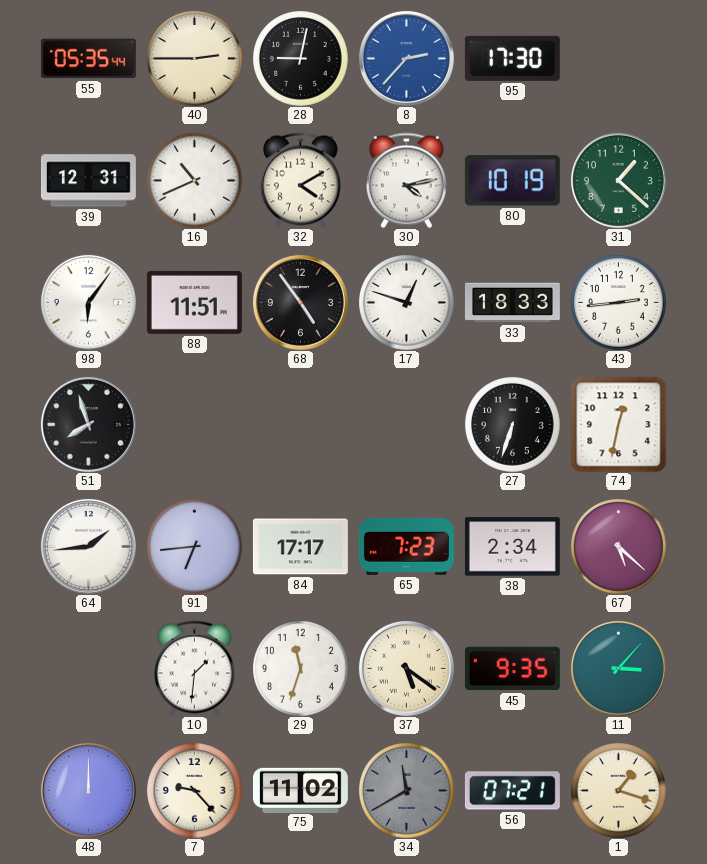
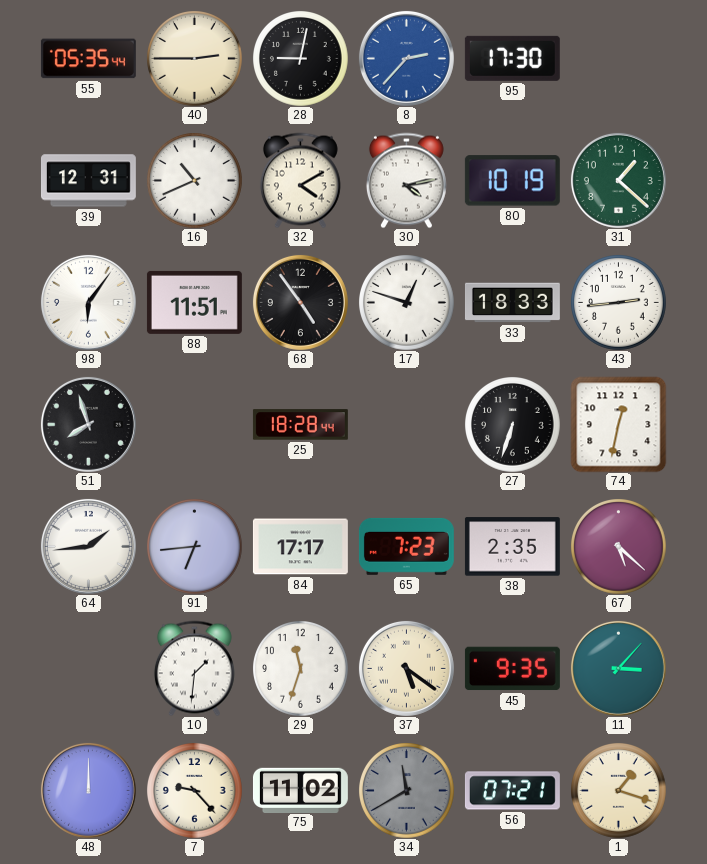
25: none -> 18:28
38: 2:34 -> 2:35
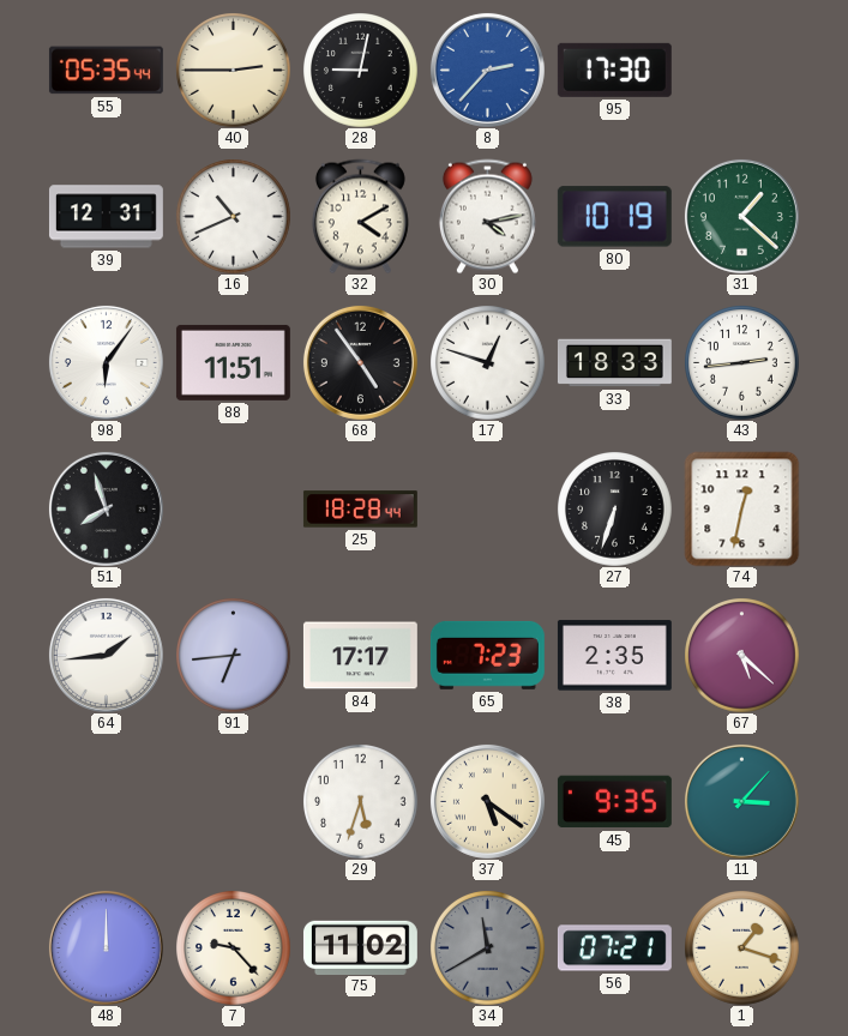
10: 1:31 -> none
29: 11:33 -> 5:33
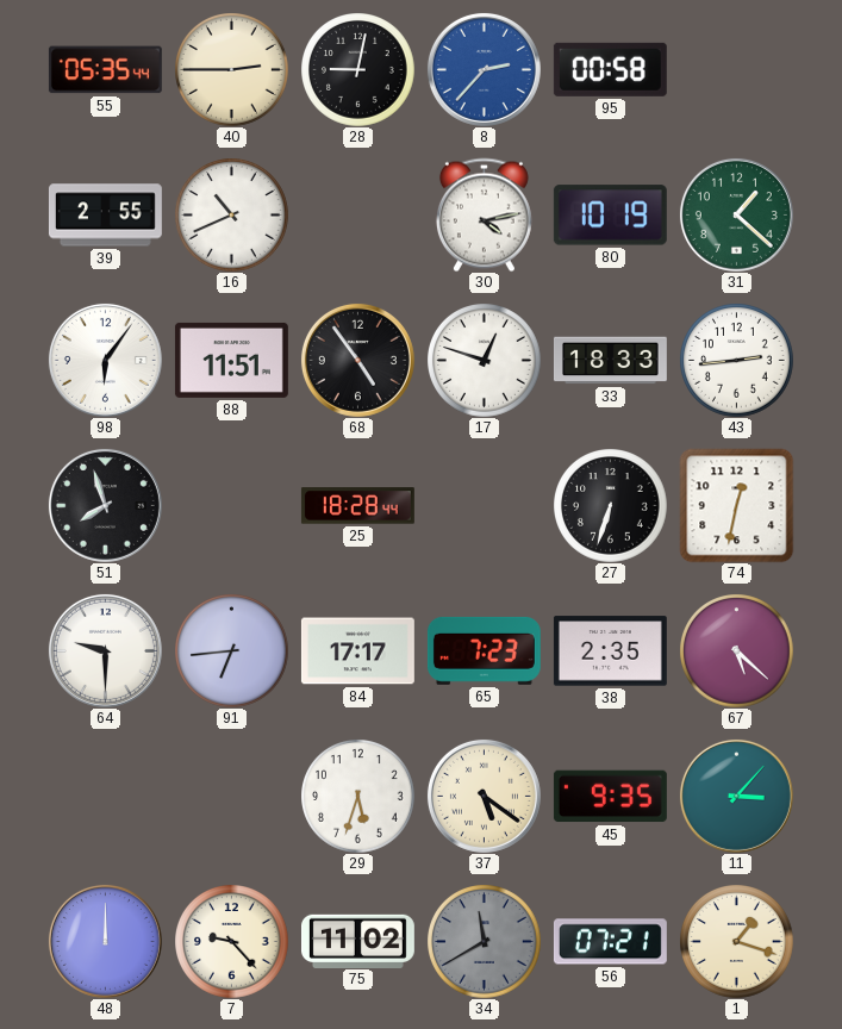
95: 17:30 -> 00:58
39: 12:31 -> 2:55
32: 4:10 -> none
64: 1:44 -> 9:30
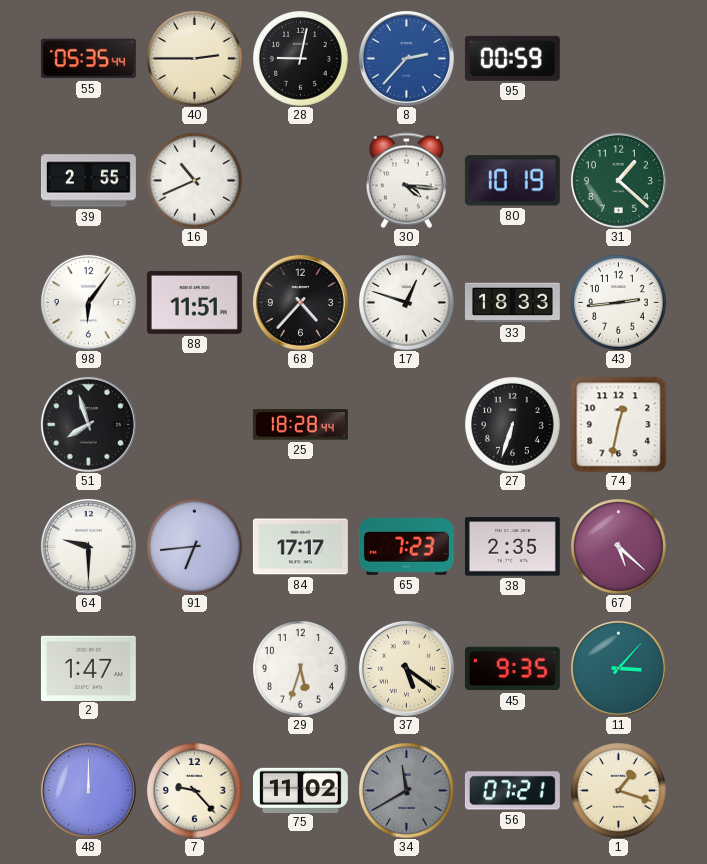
95: 00:58 -> 00:59
30: 4:13 -> 4:16
68: 4:54 -> 4:37
2: none -> 1:47
